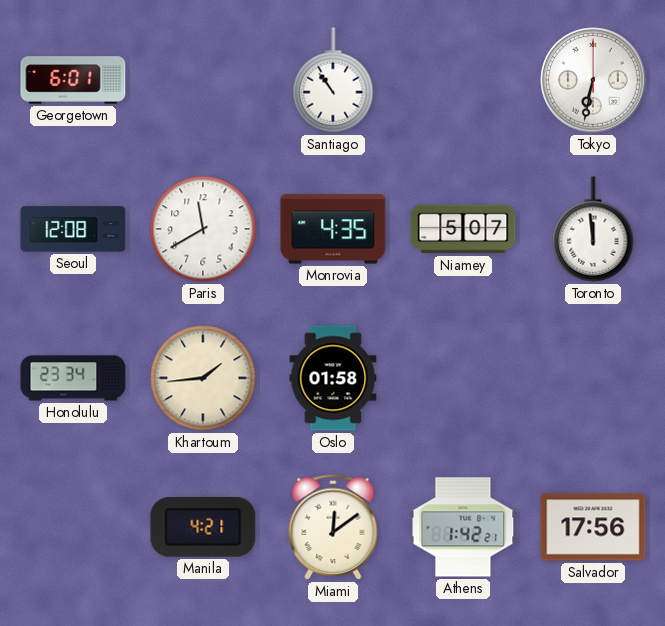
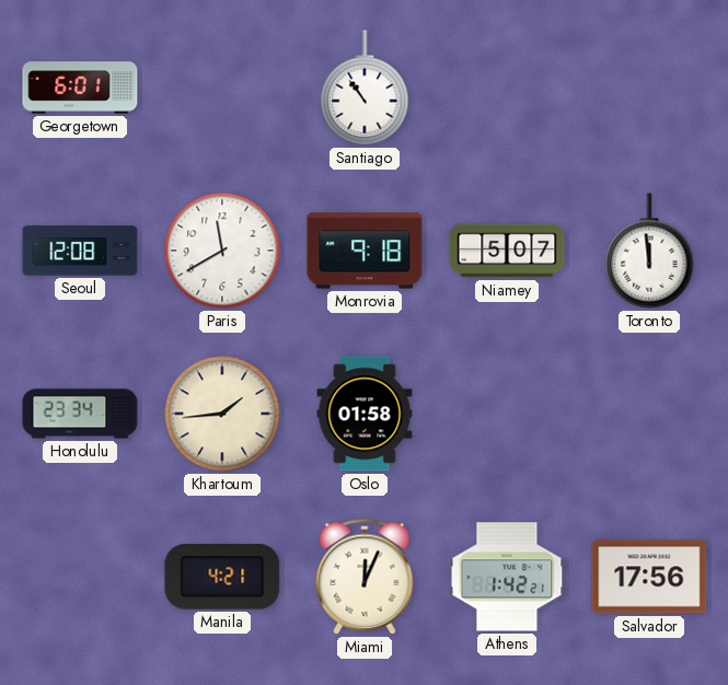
Tokyo: 6:32 -> none
Monrovia: 4:35 -> 9:18
Miami: 12:09 -> 12:04
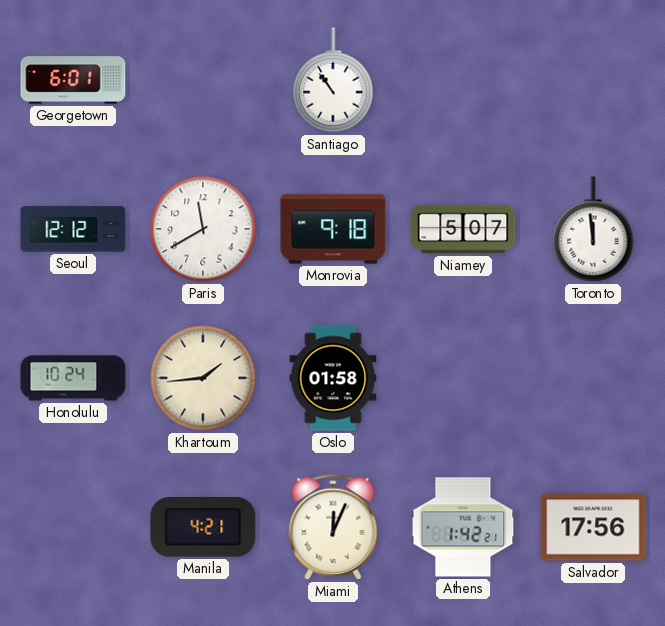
Seoul: 12:08 -> 12:12
Honolulu: 23:34 -> 10:24
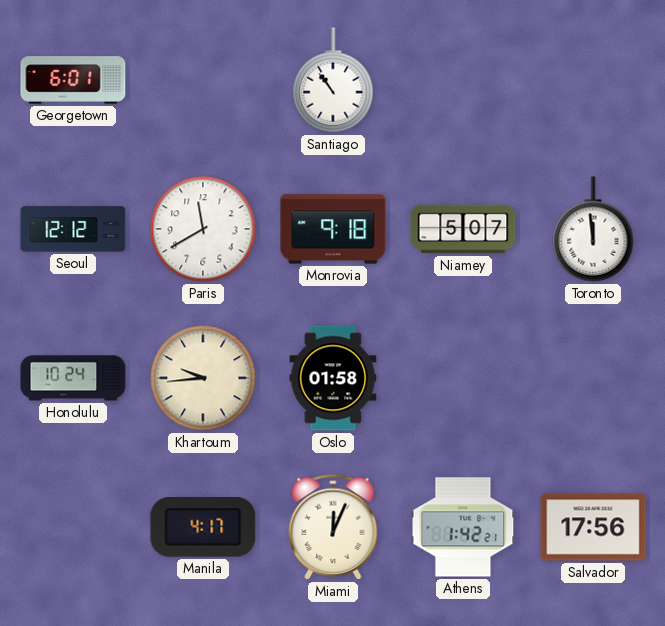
Khartoum: 1:44 -> 9:44
Manila: 4:21 -> 4:17
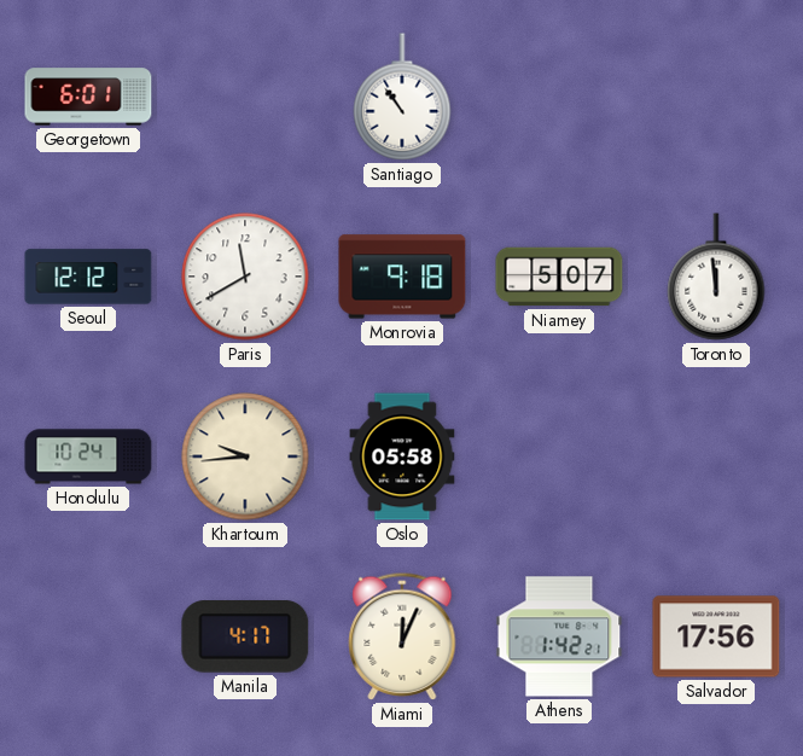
Oslo: 01:58 -> 05:58
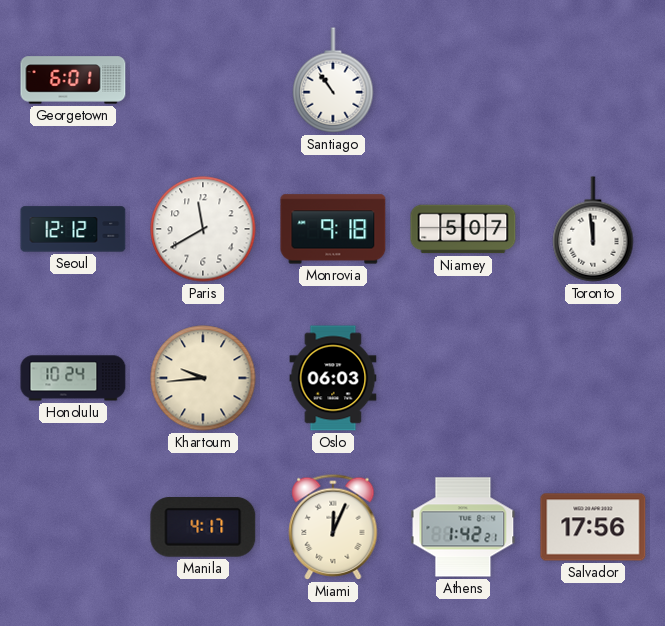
Oslo: 05:58 -> 06:03
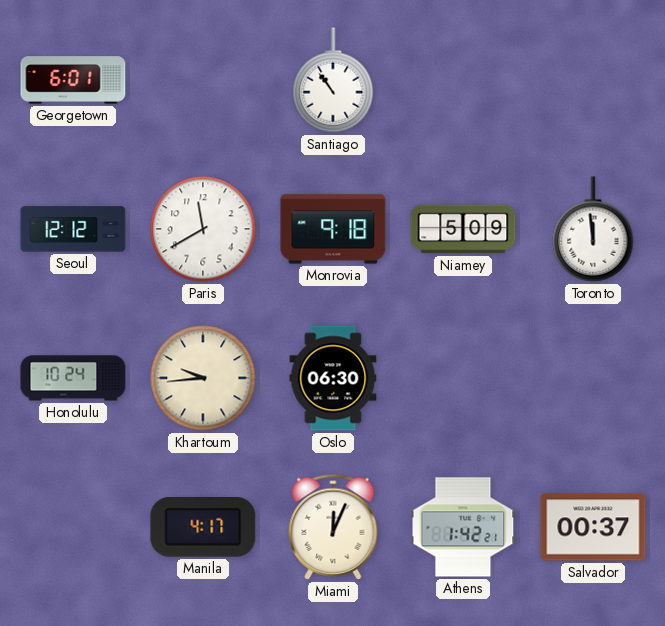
Niamey: 5:07 -> 5:09
Oslo: 06:03 -> 06:30
Salvador: 17:56 -> 00:37
